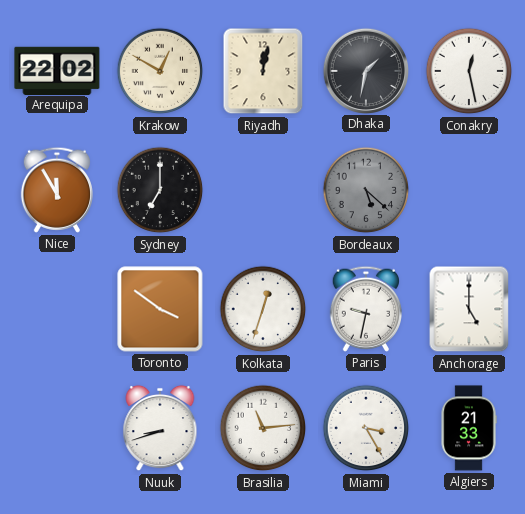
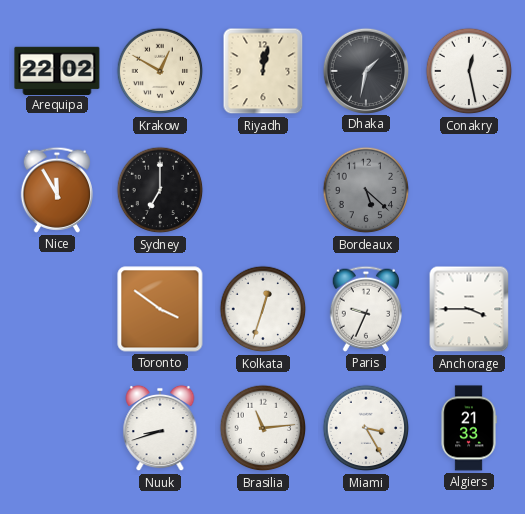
Paris: 9:32 -> 9:34
Anchorage: 5:00 -> 3:45
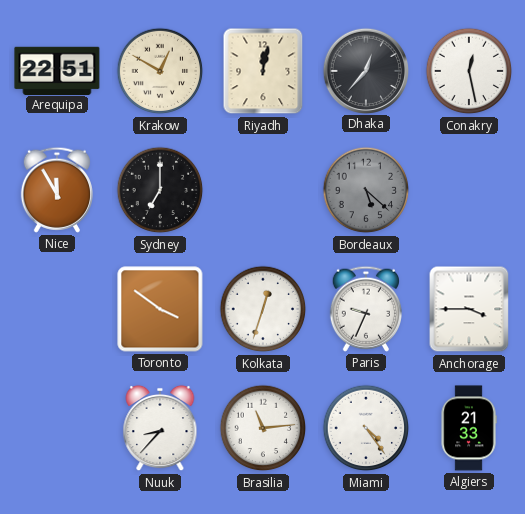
Arequipa: 22:02 -> 22:51
Dhaka: 1:32 -> 12:37
Nuuk: 8:42 -> 8:37
Miami: 3:25 -> 4:24
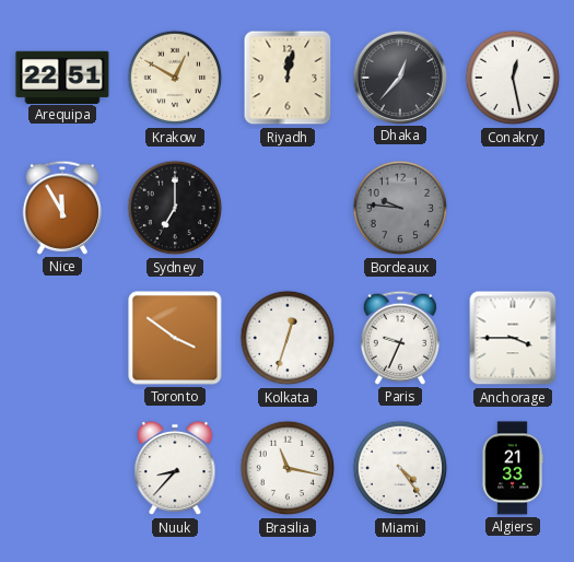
Bordeaux: 5:22 -> 9:46
Brasilia: 11:14 -> 11:17
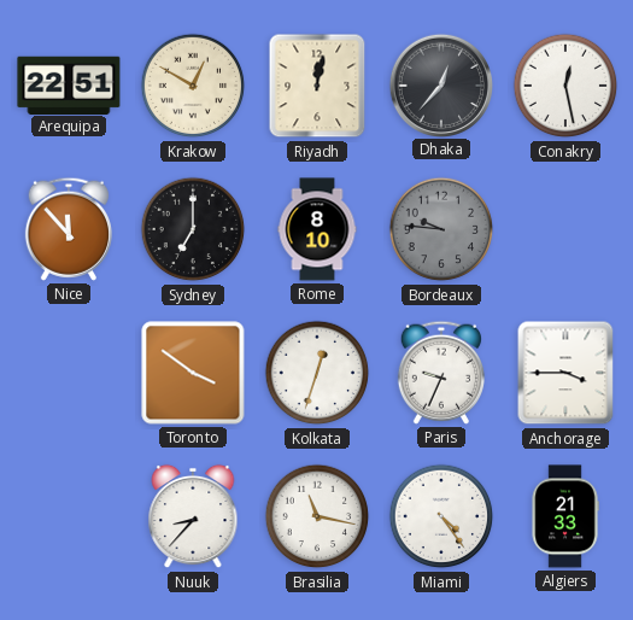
Nice: 11:55 -> 11:53
Rome: none -> 8:10
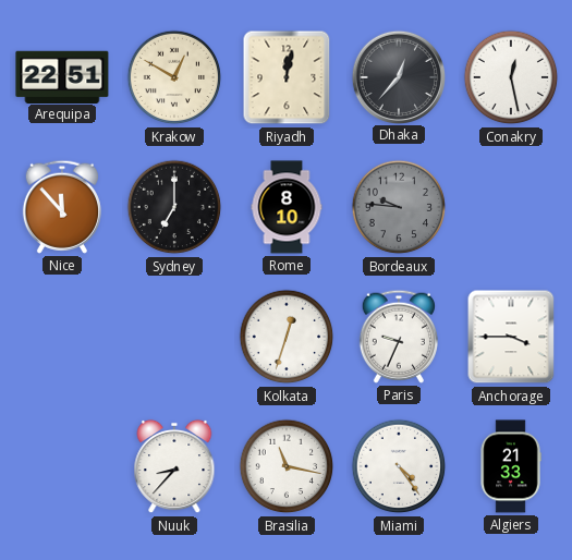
Toronto: 3:51 -> none
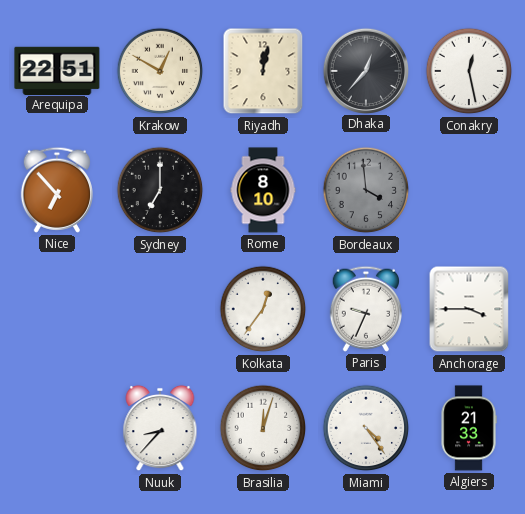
Nice: 11:53 -> 6:53
Bordeaux: 9:46 -> 3:59
Kolkata: 12:33 -> 12:36
Brasilia: 11:17 -> 12:03
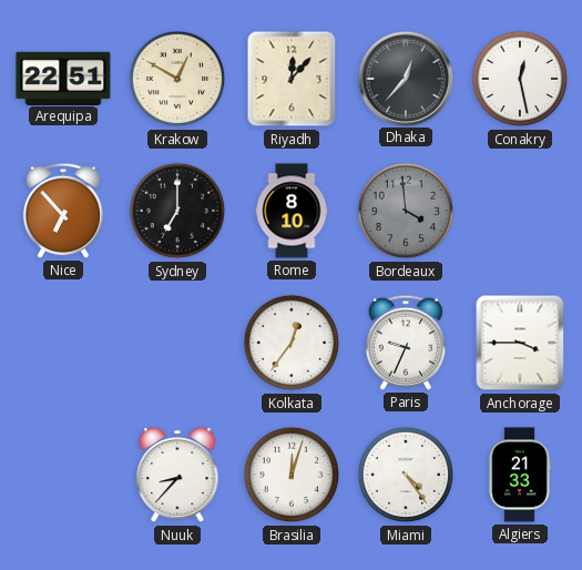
Riyadh: 12:02 -> 12:07
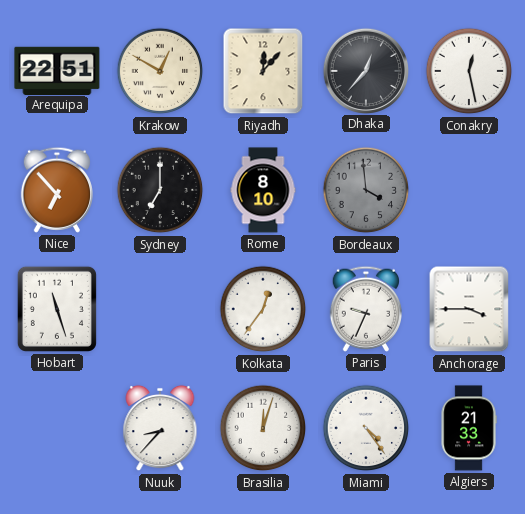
Hobart: none -> 11:27
